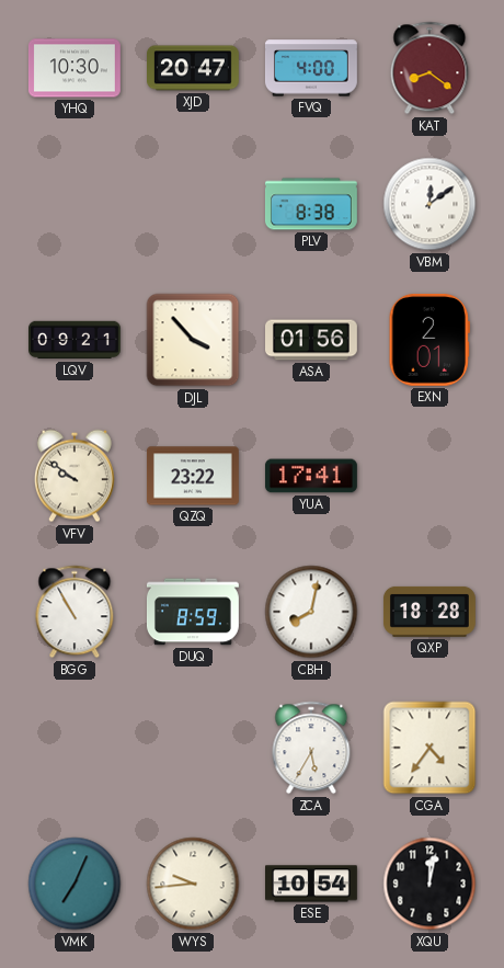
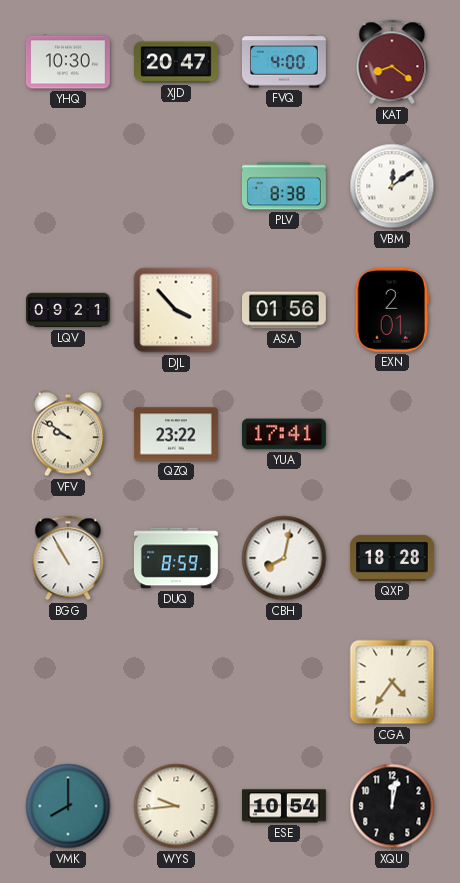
ZCA: 5:35 -> none
VMK: 7:04 -> 8:00
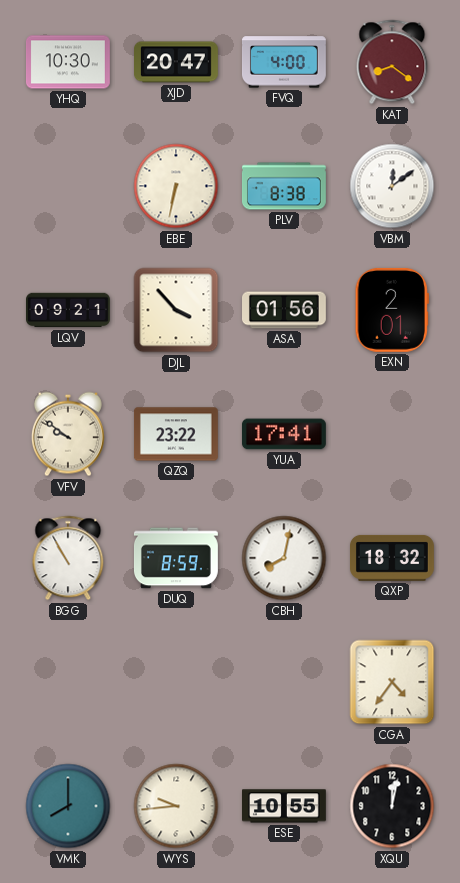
EBE: none -> 6:32
QXP: 18:28 -> 18:32
ESE: 10:54 -> 10:55
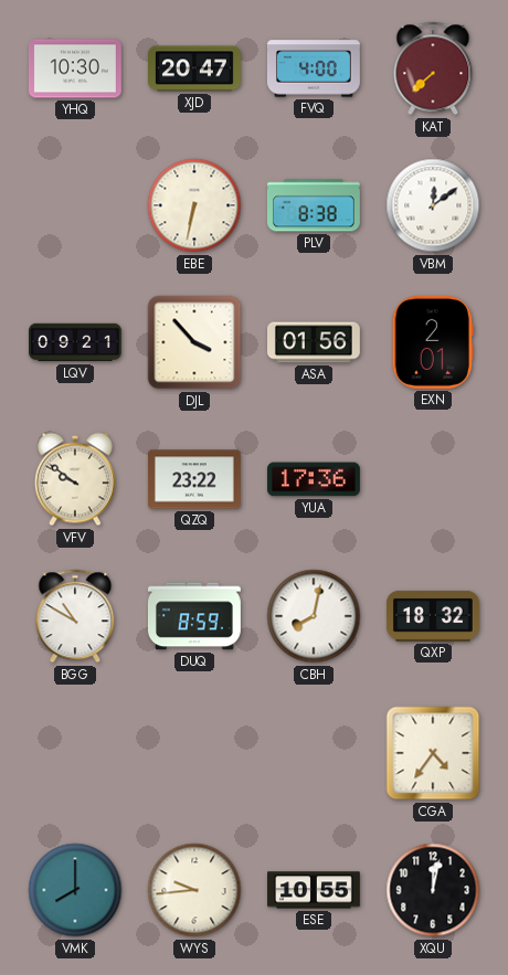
KAT: 8:21 -> 7:38
YUA: 17:41 -> 17:36
BGG: 10:55 -> 10:50
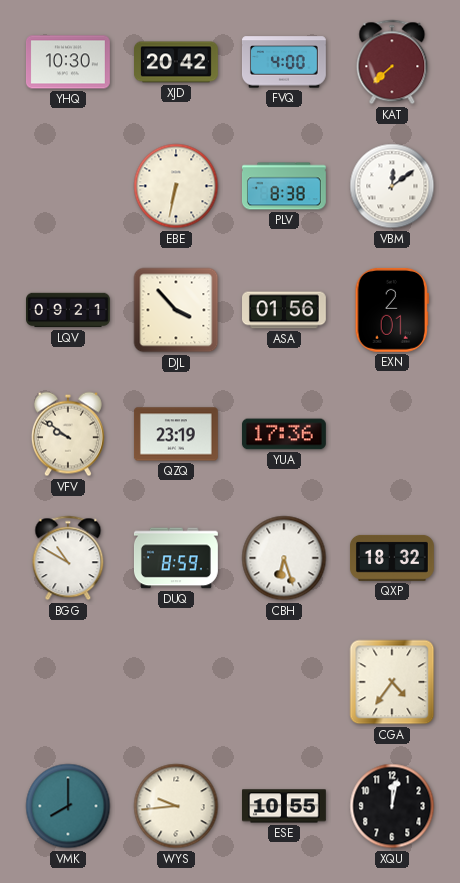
XJD: 20:47 -> 20:42
QZQ: 23:22 -> 23:19
CBH: 8:02 -> 6:27
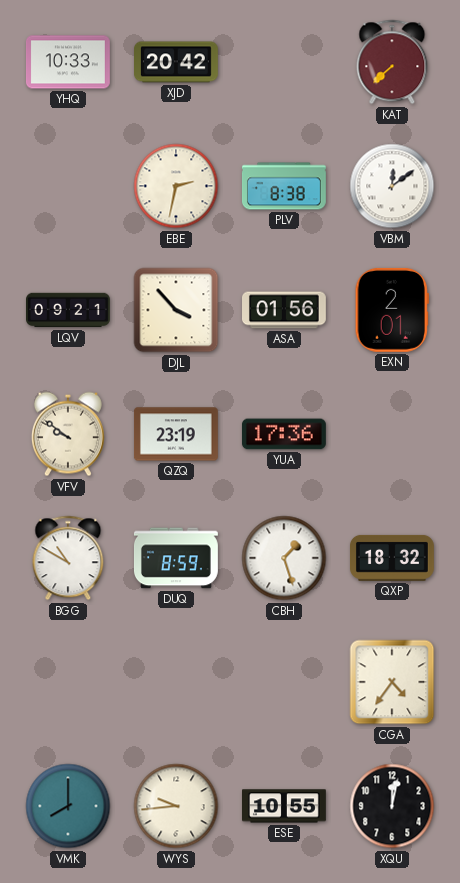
YHQ: 10:30 -> 10:33
FVQ: 4:00 -> none
EBE: 6:32 -> 2:32
CBH: 6:27 -> 1:27
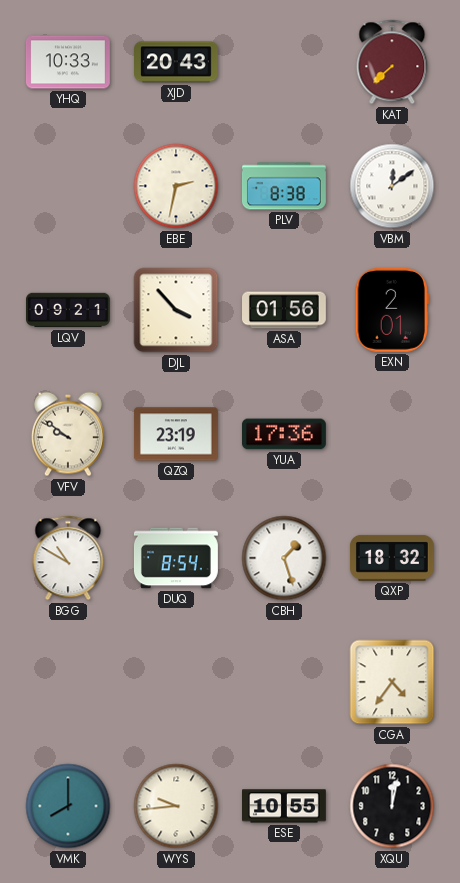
XJD: 20:42 -> 20:43
DUQ: 8:59 -> 8:54
